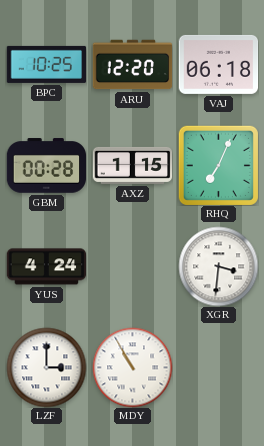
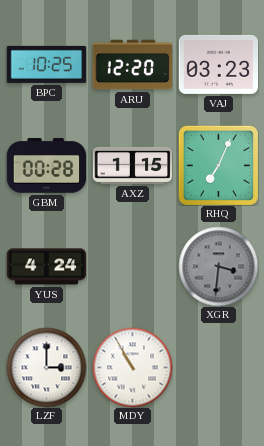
VAJ: 06:18 -> 03:23
XGR dial: white -> grey
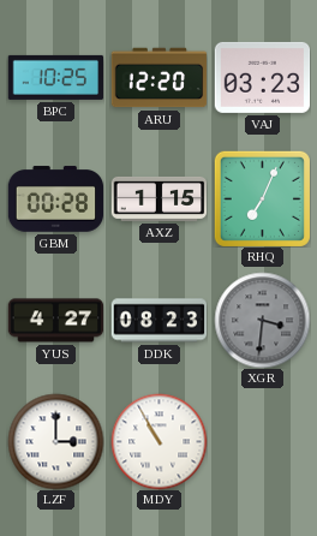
YUS: 4:24 -> 4:27
DDK: none -> 08:23
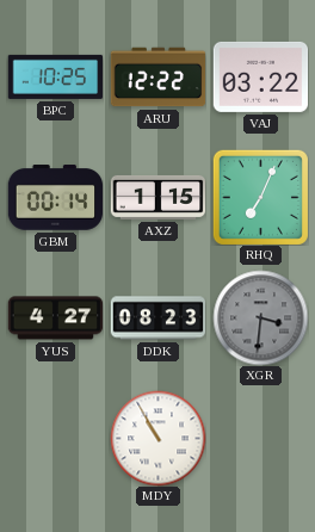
ARU: 12:20 -> 12:22
VAJ: 03:23 -> 03:22
GBM: 00:28 -> 00:14
LZF: 3:00 -> none
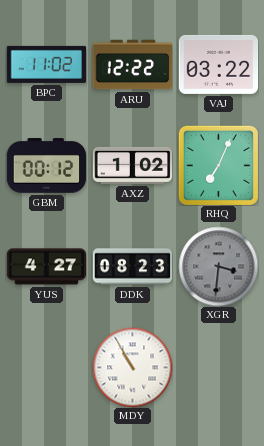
BPC: 10:25 -> 11:02
GBM: 00:14 -> 00:12
AXZ: 1:15 -> 1:02
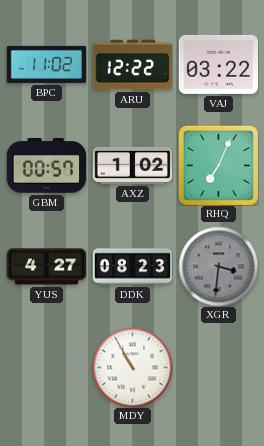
GBM: 00:12 -> 00:57
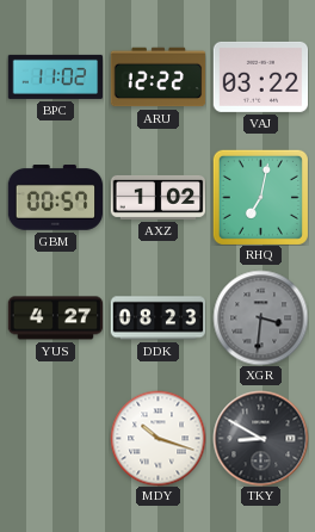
RHQ: 7:04 -> 7:02
MDY: 10:55 -> 10:18
TKY: none -> 8:50
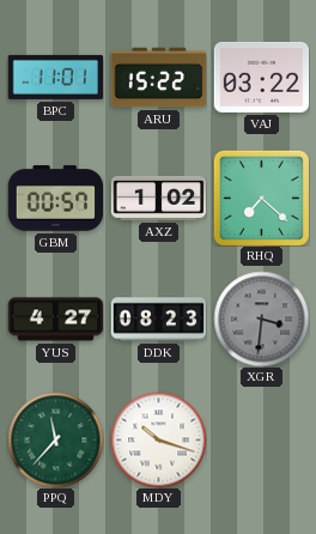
BPC: 11:02 -> 11:01
ARU: 12:22 -> 15:22
RHQ: 7:02 -> 7:22
PPQ: none -> 11:37
TKY: 8:50 -> none
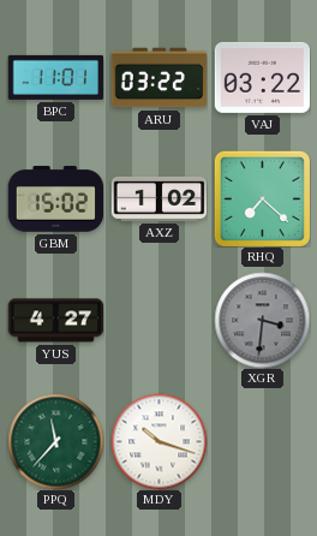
ARU: 15:22 -> 03:22
GBM: 00:57 -> 15:02
DDK: 08:23 -> none
